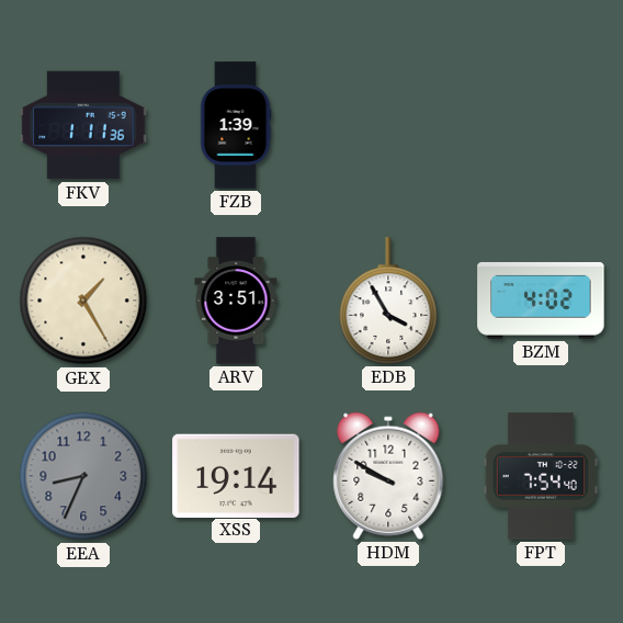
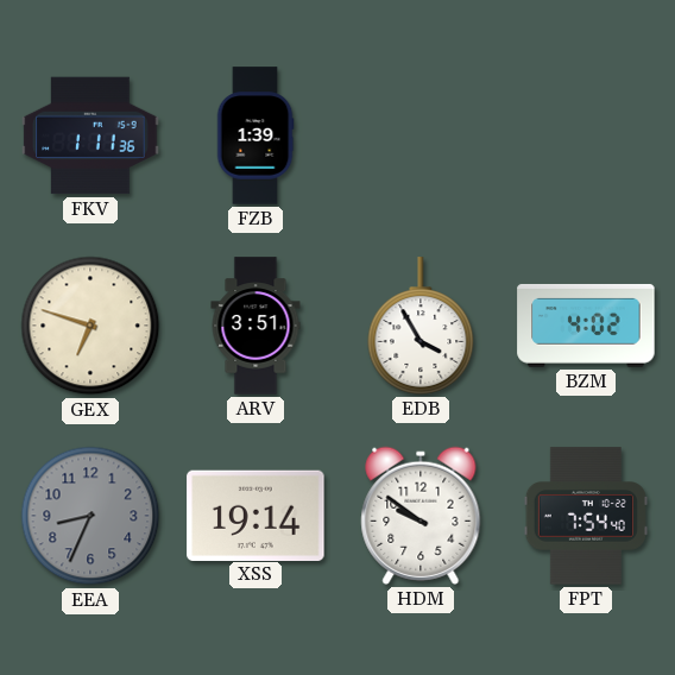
GEX: 1:25 -> 6:48
HDM: 9:50 -> 9:51
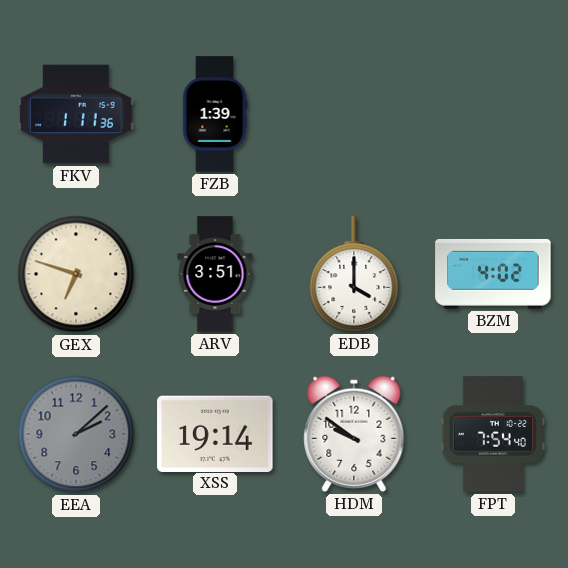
EDB: 3:55 -> 4:00
EEA: 8:34 -> 2:08
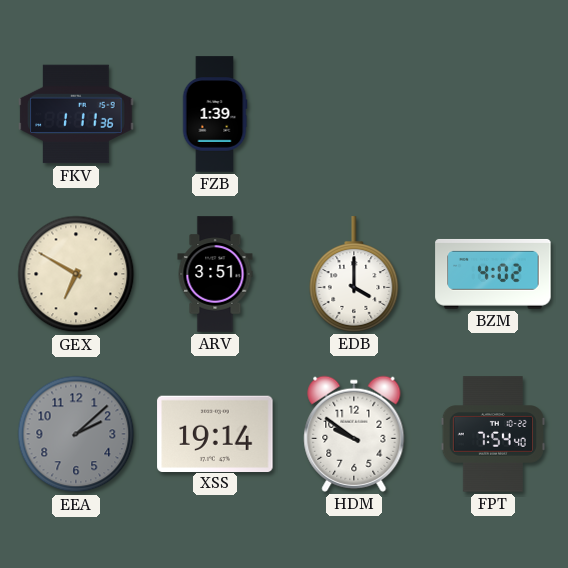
GEX: 6:48 -> 6:50
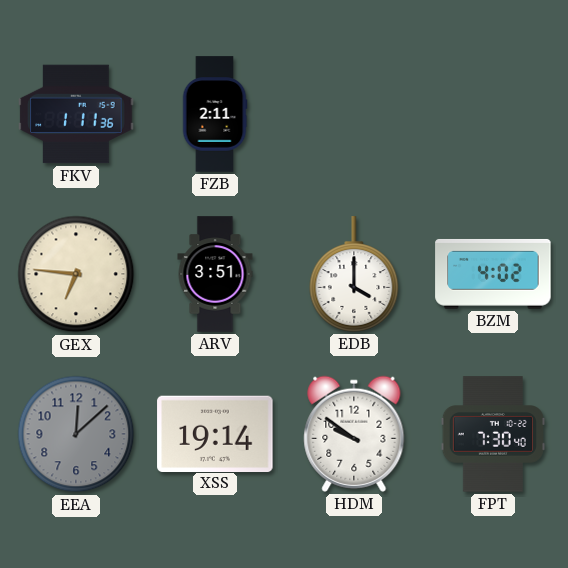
FZB: 1:39 -> 2:11
GEX: 6:50 -> 6:46
EEA: 2:08 -> 12:08
FPT: 7:54 -> 7:30
